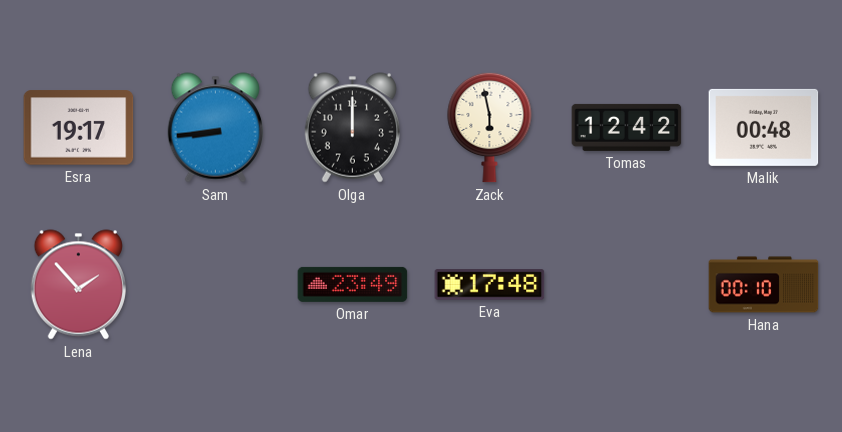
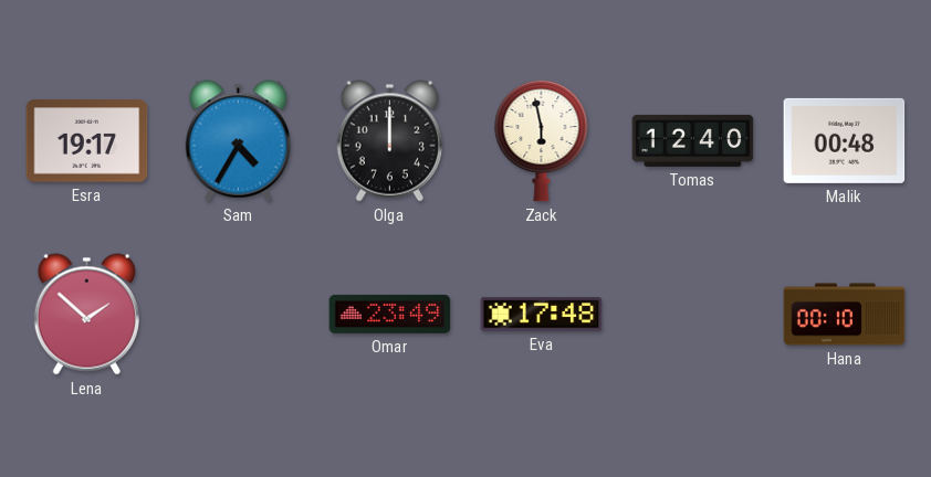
Sam: 8:44 -> 4:35
Tomas: 12:42 -> 12:40
Lena: 1:53 -> 1:52
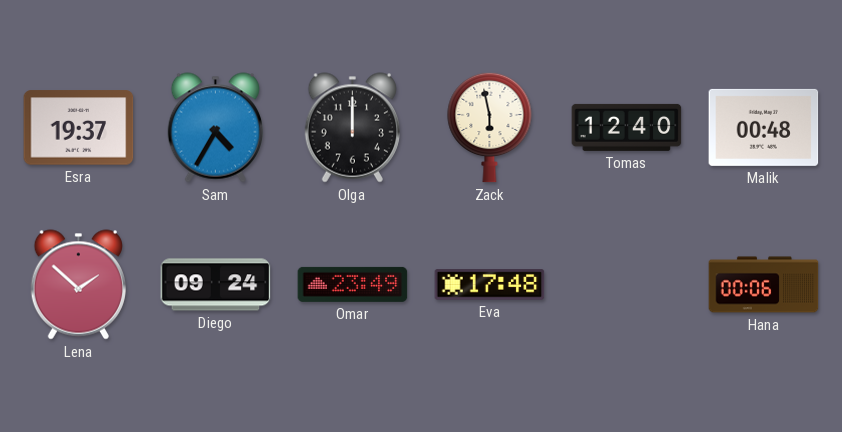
Esra: 19:17 -> 19:37
Diego: none -> 09:24
Hana: 00:10 -> 00:06
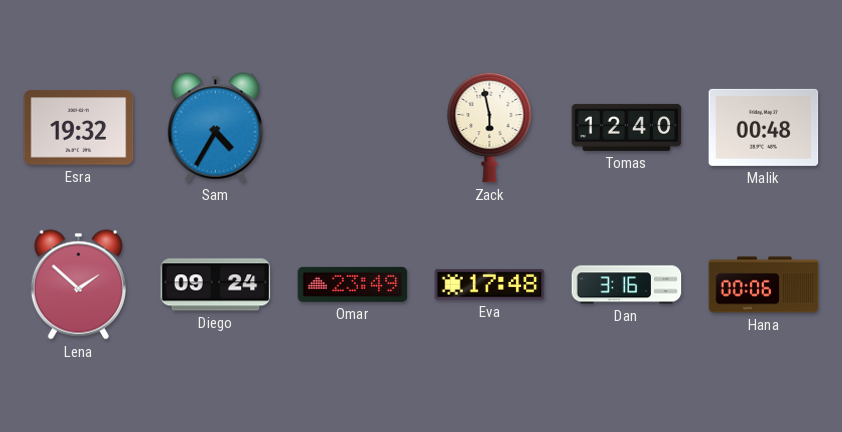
Esra: 19:37 -> 19:32
Olga: 12:00 -> none
Dan: none -> 3:16
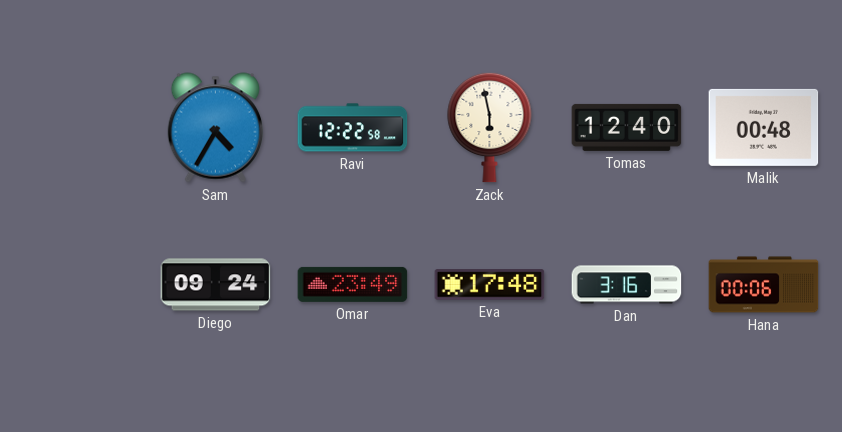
Esra: 19:32 -> none
Ravi: none -> 12:22
Lena: 1:52 -> none
